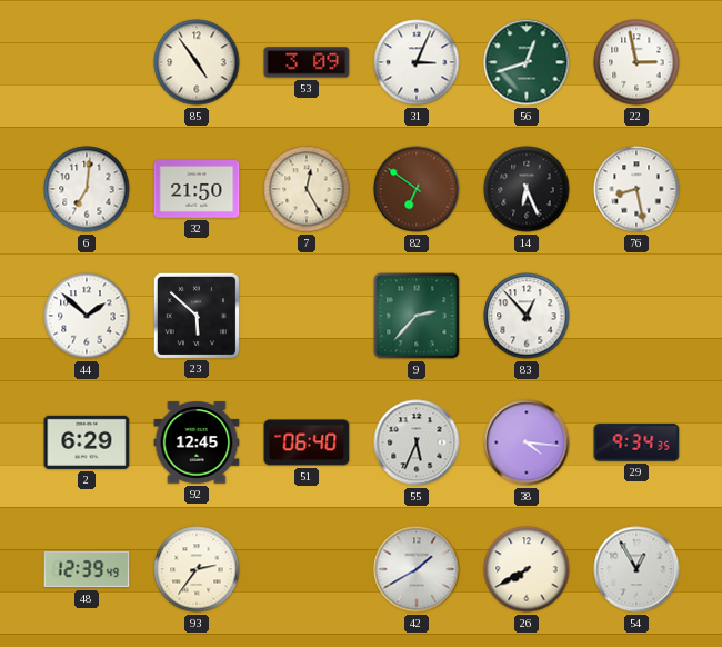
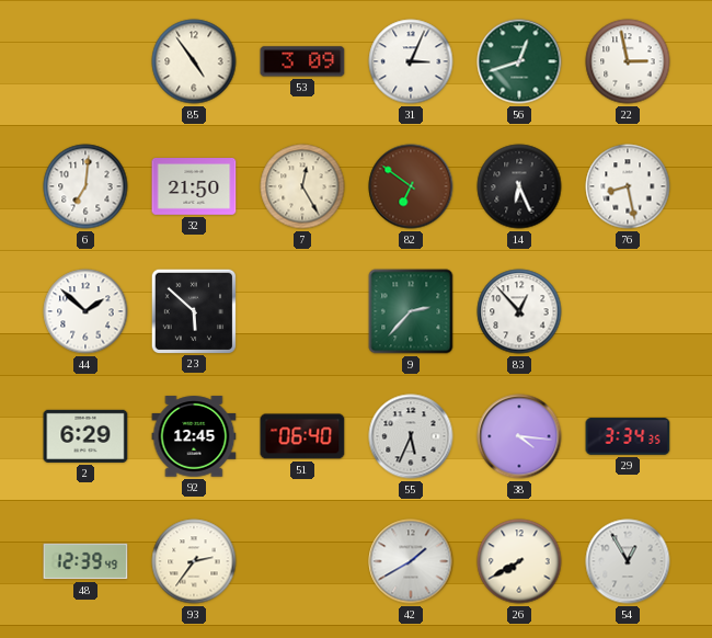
29: 9:34 -> 3:34
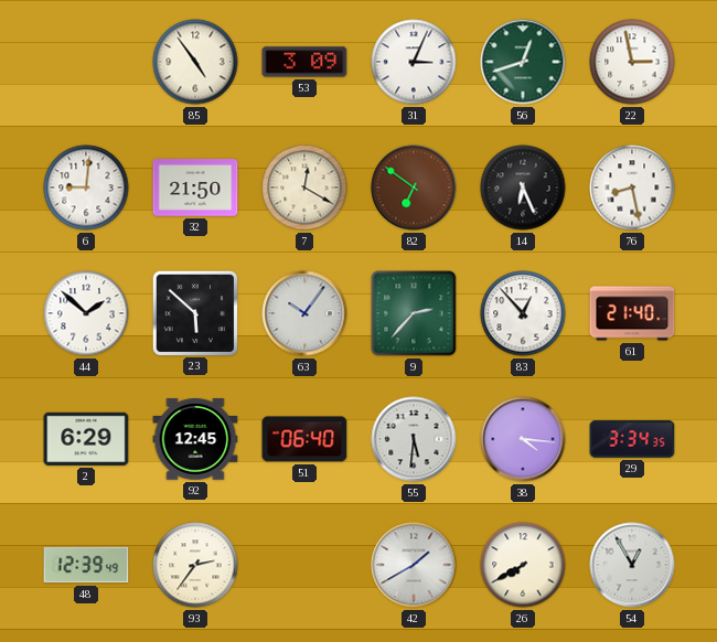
6: 7:01 -> 9:01
7: 12:25 -> 12:20
63: none -> 10:06
61: none -> 21:40
55: 5:34 -> 5:31
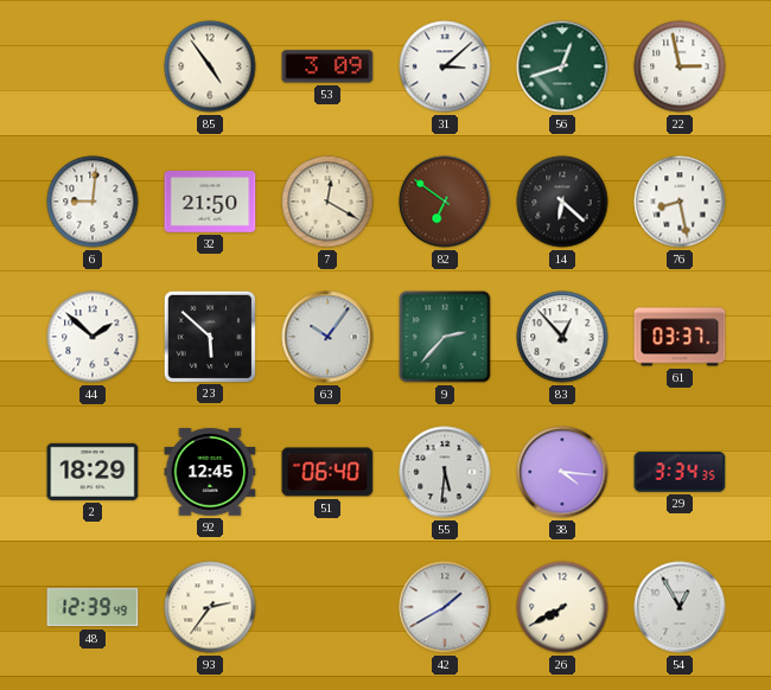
31: 3:04 -> 3:08
14: 6:26 -> 6:22
61: 21:40 -> 03:37
2: 6:29 -> 18:29
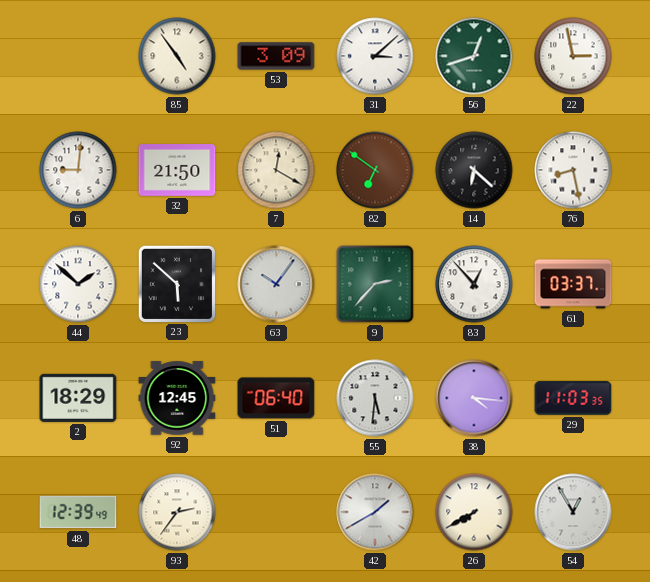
29: 3:34 -> 11:03
